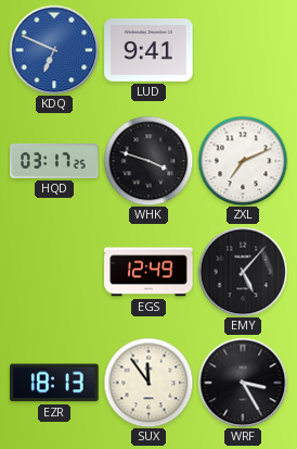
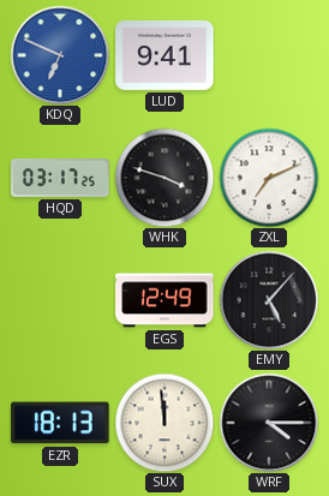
SUX: 11:54 -> 11:59
WRF: 3:25 -> 4:15
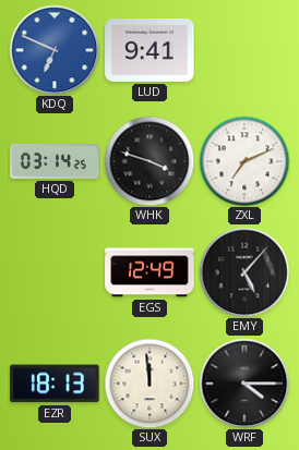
HQD: 03:17 -> 03:14
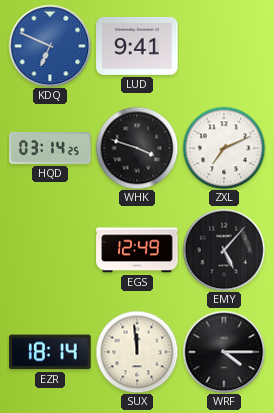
EZR: 18:13 -> 18:14
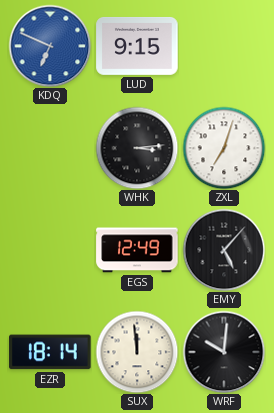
LUD: 9:41 -> 9:15
HQD: 03:14 -> none
WHK: 3:48 -> 3:14
ZXL: 7:11 -> 7:03
WRF: 4:15 -> 10:01
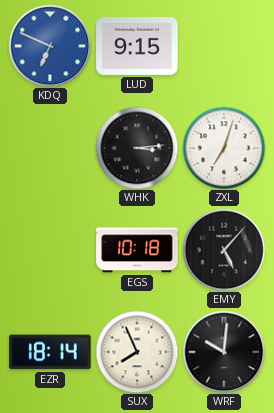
EGS: 12:49 -> 10:18
SUX: 11:59 -> 7:56
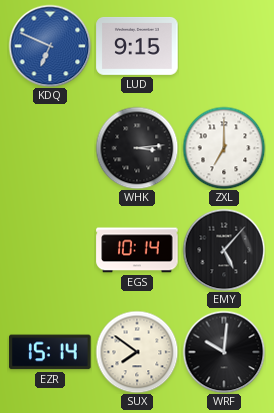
ZXL: 7:03 -> 7:00
EGS: 10:18 -> 10:14
EZR: 18:14 -> 15:14
SUX: 7:56 -> 7:51
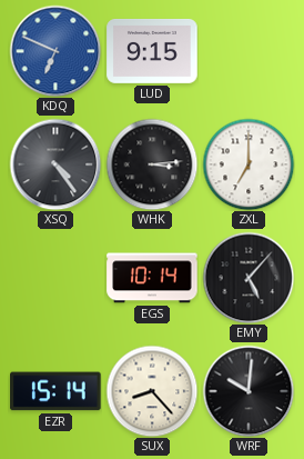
XSQ: none -> 4:24
SUX: 7:51 -> 8:23
